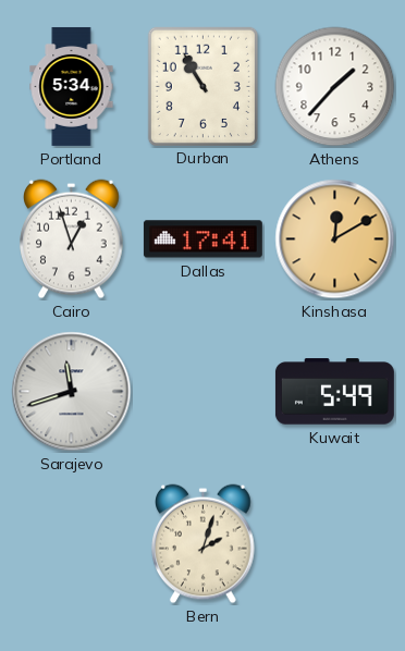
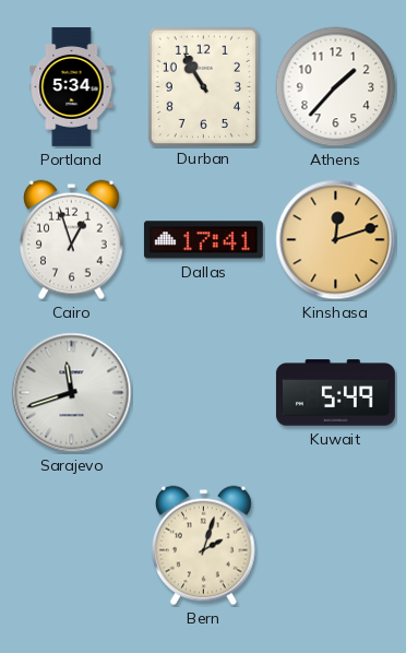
Kinshasa: 12:10 -> 12:12
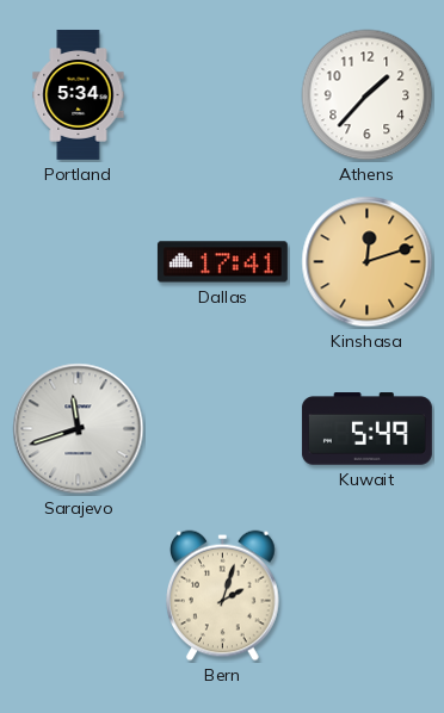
Durban: 10:55 -> none
Cairo: 12:57 -> none
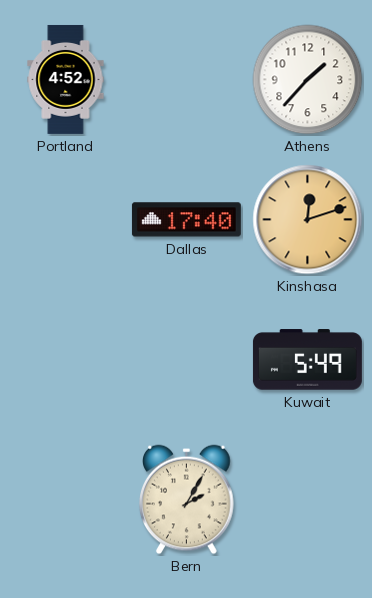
Portland: 5:34 -> 4:52
Dallas: 17:41 -> 17:40
Sarajevo: 11:42 -> none
Bern: 2:03 -> 2:05
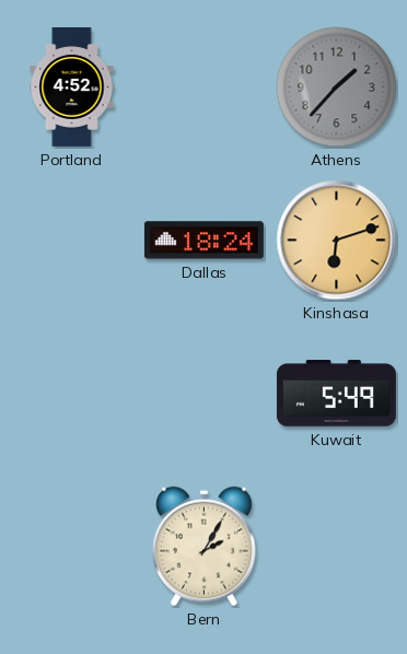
Athens dial: white -> grey
Dallas: 17:40 -> 18:24
Kinshasa: 12:12 -> 6:12
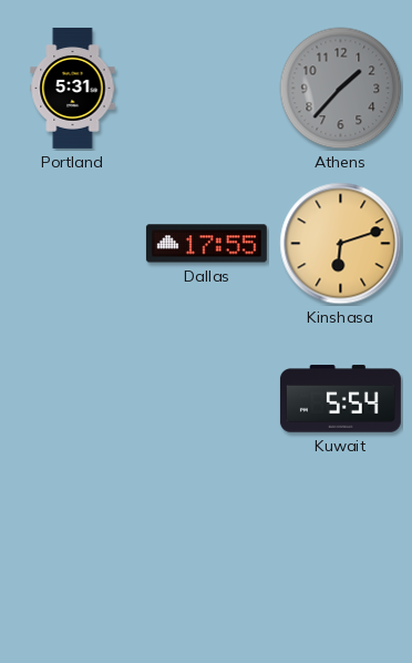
Portland: 4:52 -> 5:31
Dallas: 18:24 -> 17:55
Kuwait: 5:49 -> 5:54
Bern: 2:05 -> none
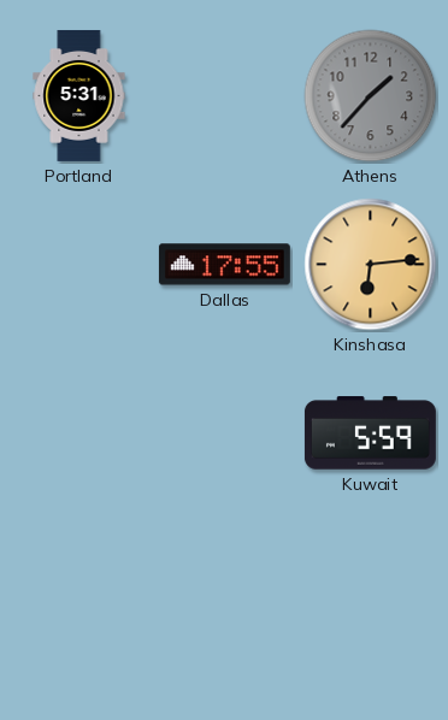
Kinshasa: 6:12 -> 6:14
Kuwait: 5:54 -> 5:59
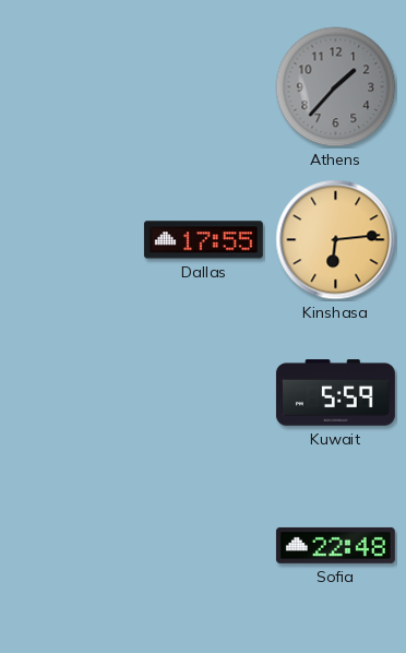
Portland: 5:31 -> none
Sofia: none -> 22:48
